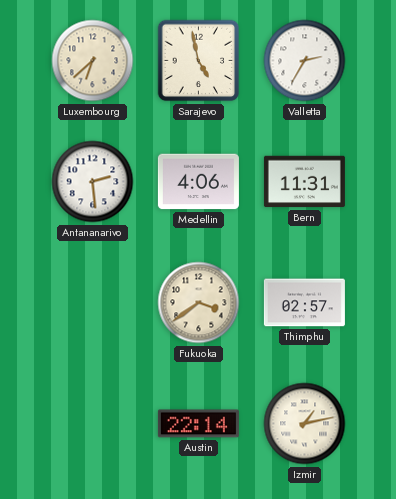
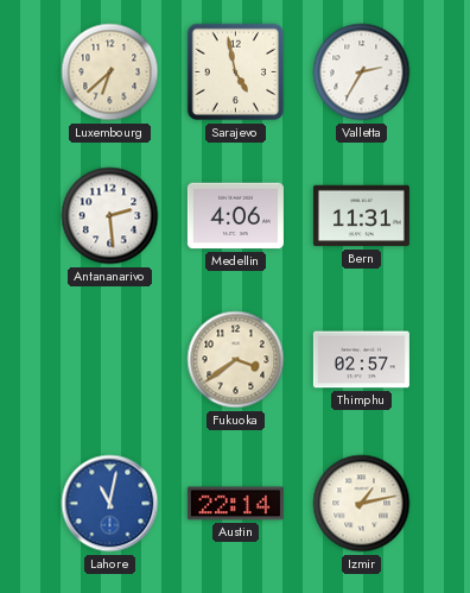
Lahore: none -> 11:02
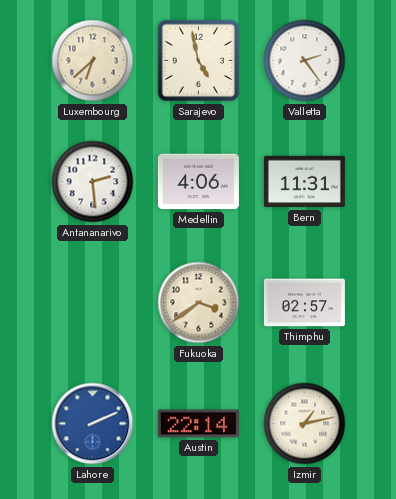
Valletta: 2:35 -> 2:24
Lahore: 11:02 -> 2:11
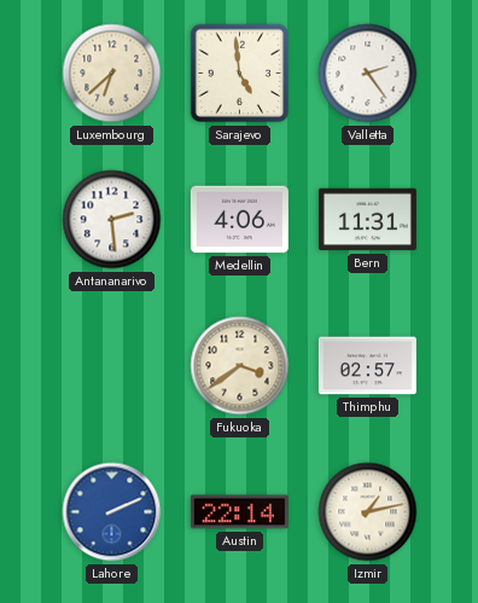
Sarajevo: 4:58 -> 4:59
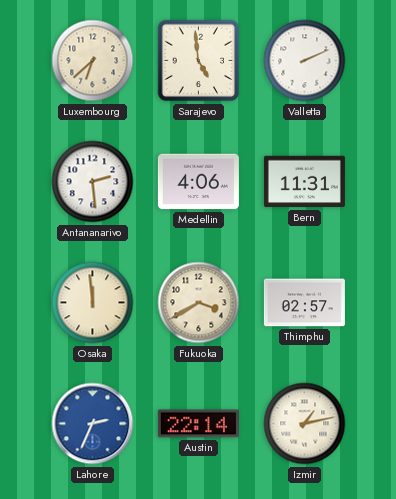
Valletta: 2:24 -> 2:11
Osaka: none -> 11:59
Fukuoka: 3:39 -> 3:40
Lahore: 2:11 -> 2:34
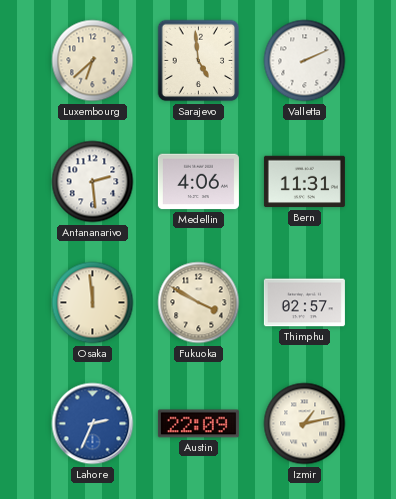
Fukuoka: 3:40 -> 3:50
Austin: 22:14 -> 22:09
